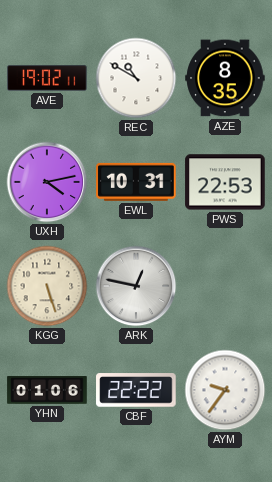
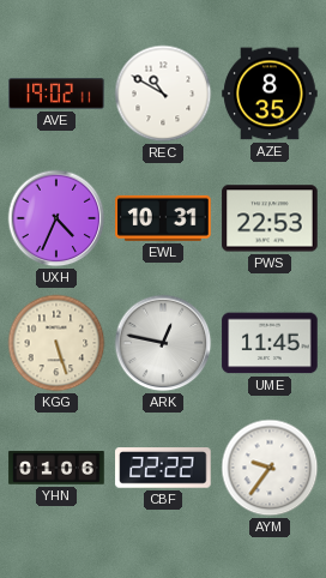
UXH: 4:13 -> 4:34
UME: none -> 11:45
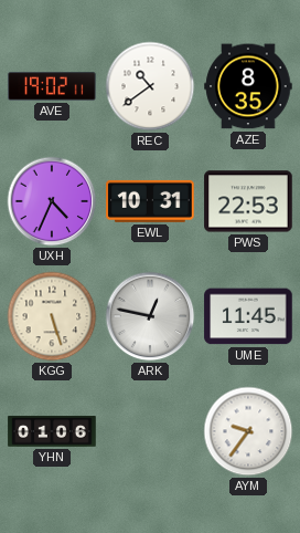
REC: 10:50 -> 10:39
CBF: 22:22 -> none
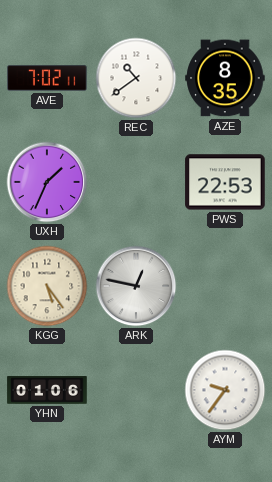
AVE: 19:02 -> 7:02
UXH: 4:34 -> 1:34
EWL: 10:31 -> none
KGG: 5:27 -> 5:24
UME: 11:45 -> none
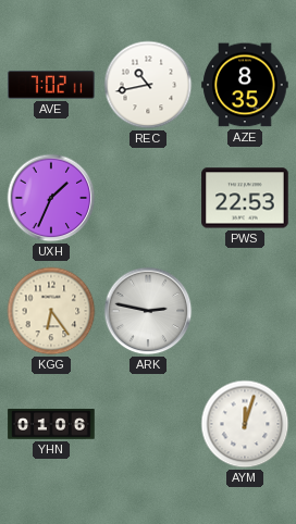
REC: 10:39 -> 10:43
KGG: 5:24 -> 6:24
ARK: 12:47 -> 2:47
AYM: 9:36 -> 12:03
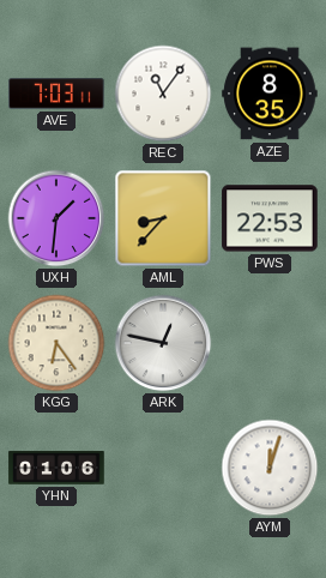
AVE: 7:02 -> 7:03
REC: 10:43 -> 11:06
UXH: 1:34 -> 1:31
AML: none -> 8:37
ARK: 2:47 -> 12:47
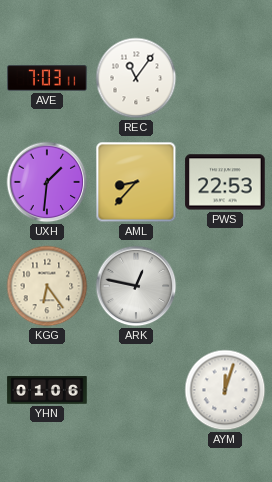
AZE: 8:35 -> none
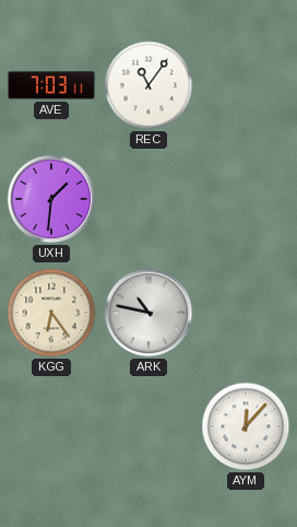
AML: 8:37 -> none
PWS: 22:53 -> none
ARK: 12:47 -> 10:47
YHN: 01:06 -> none
AYM: 12:03 -> 12:07
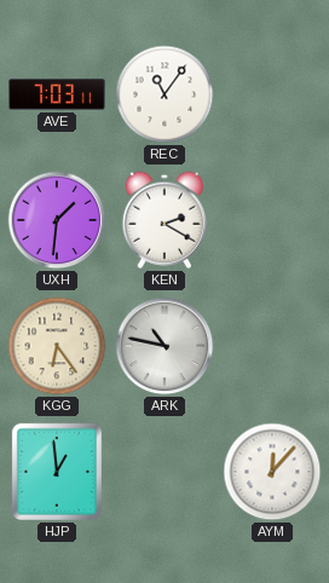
KEN: none -> 2:20
HJP: none -> 12:59
